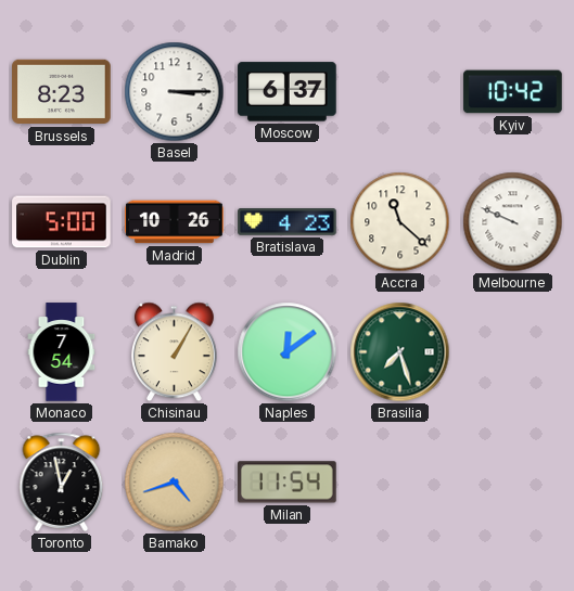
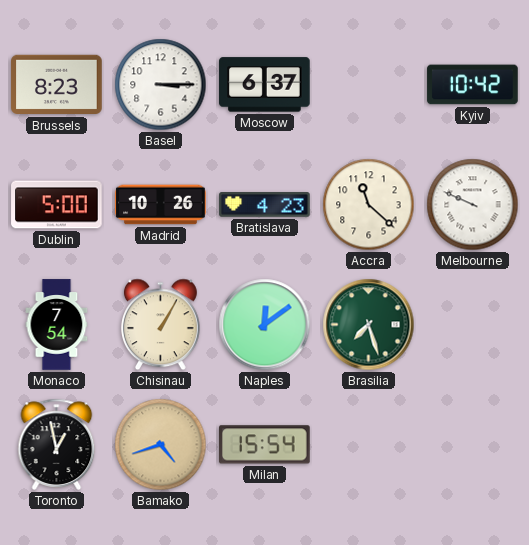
Milan: 11:54 -> 15:54
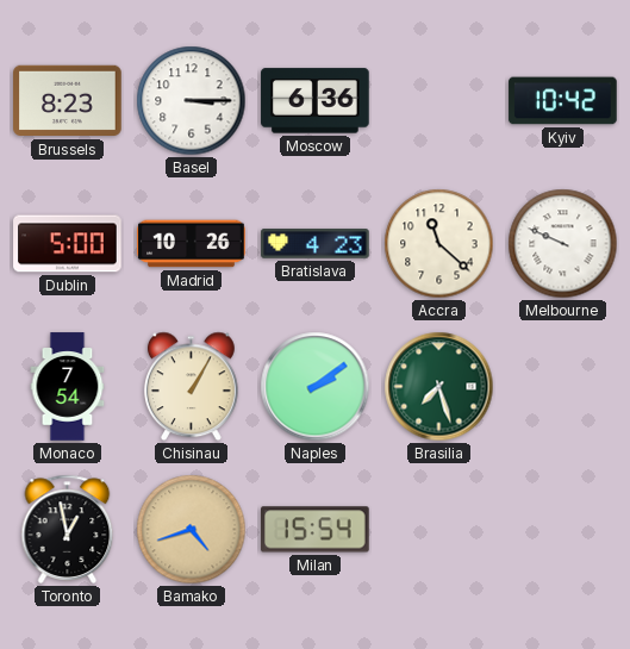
Moscow: 6:37 -> 6:36
Naples: 12:09 -> 2:09
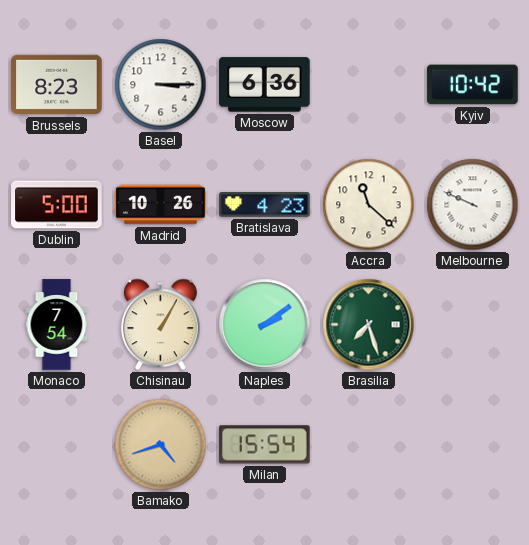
Toronto: 12:58 -> none
